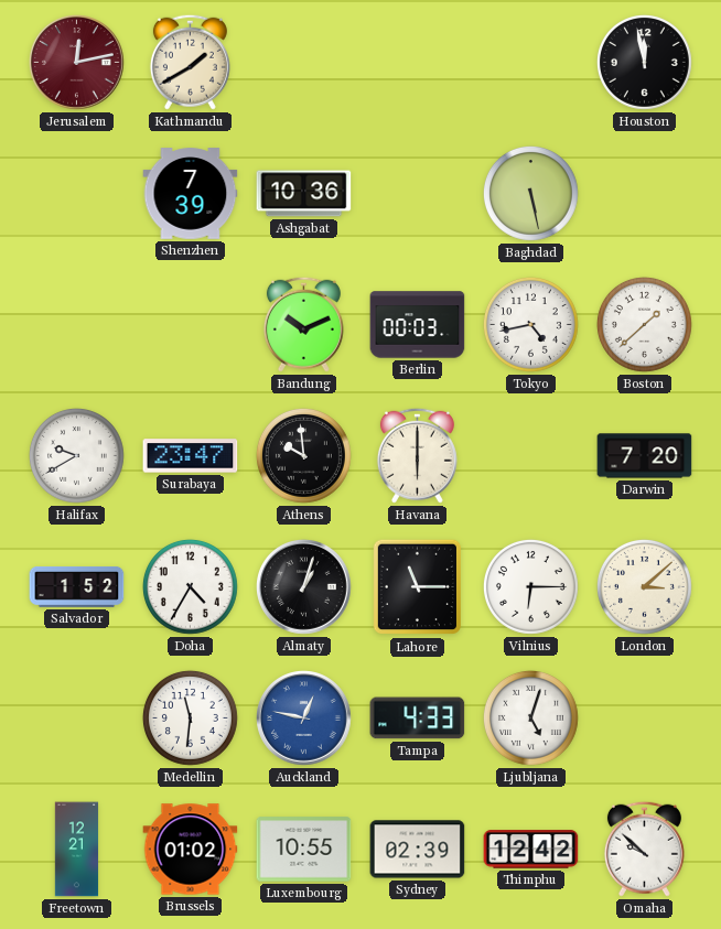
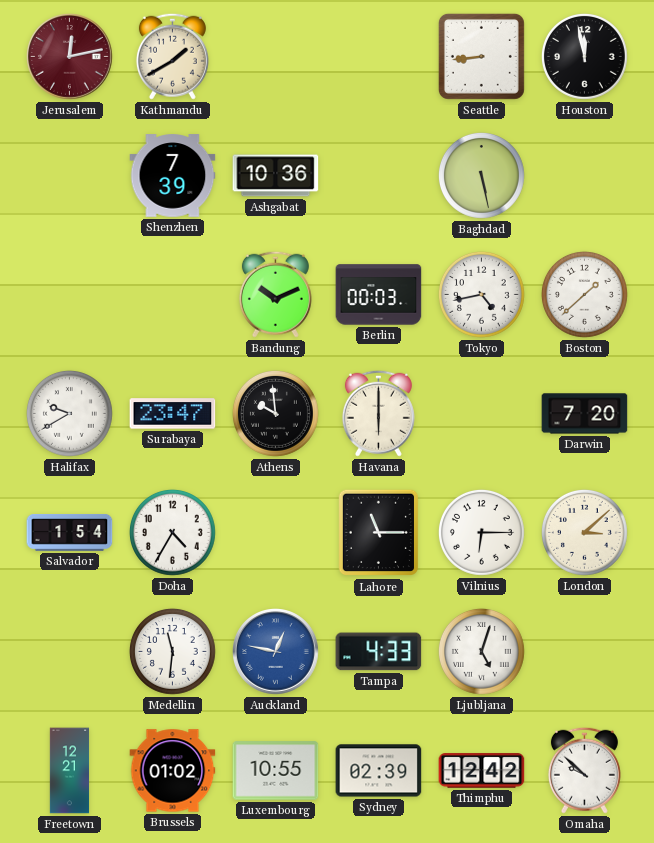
Seattle: none -> 8:44
Salvador: 1:52 -> 1:54
Almaty: 1:03 -> none
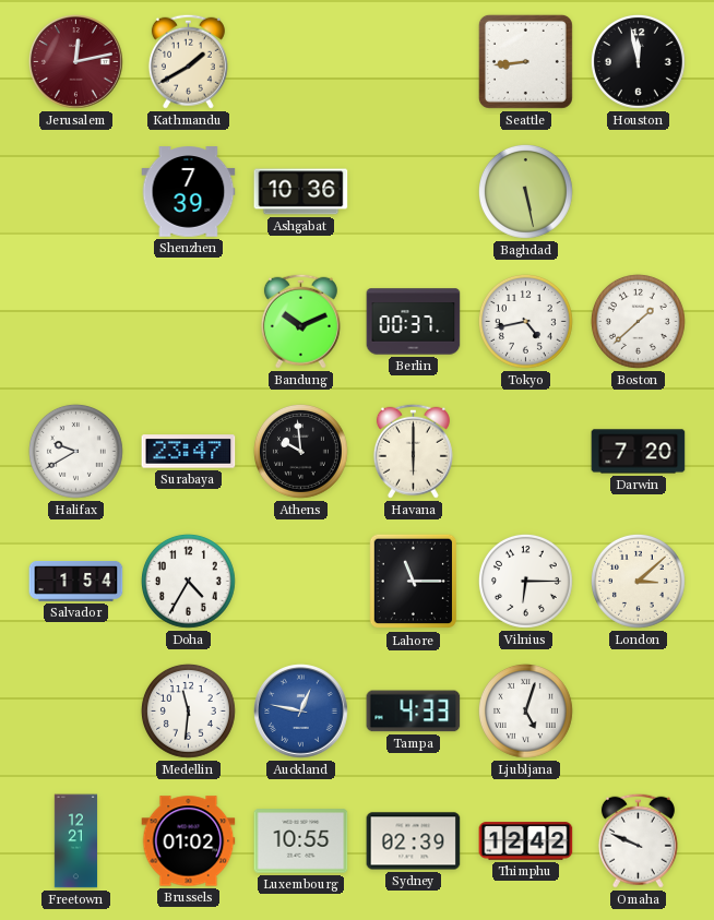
Berlin: 00:03 -> 00:37
Omaha: 9:52 -> 9:49
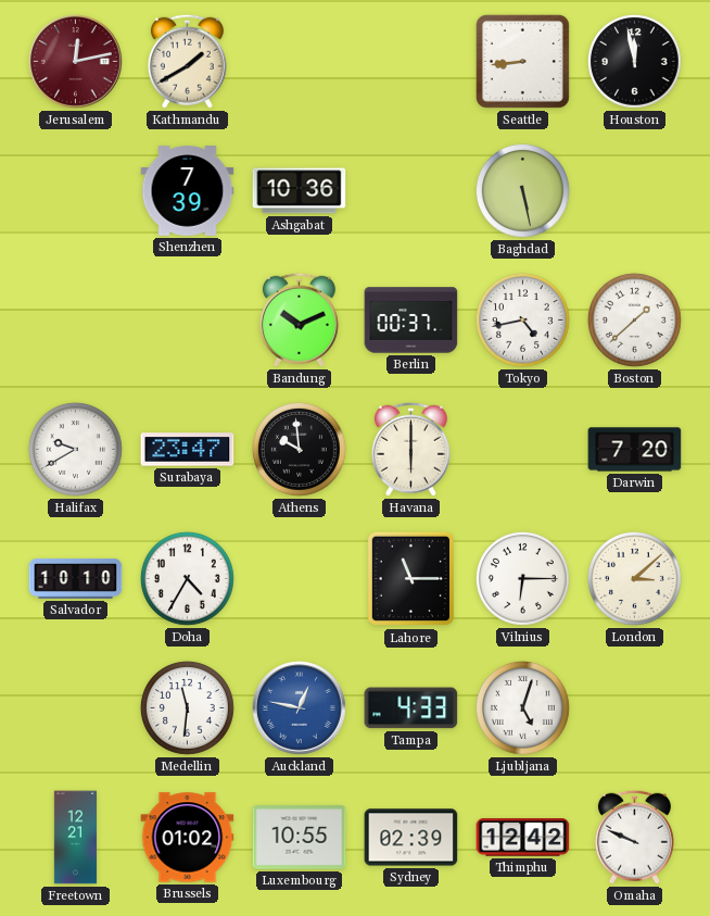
Salvador: 1:54 -> 10:10
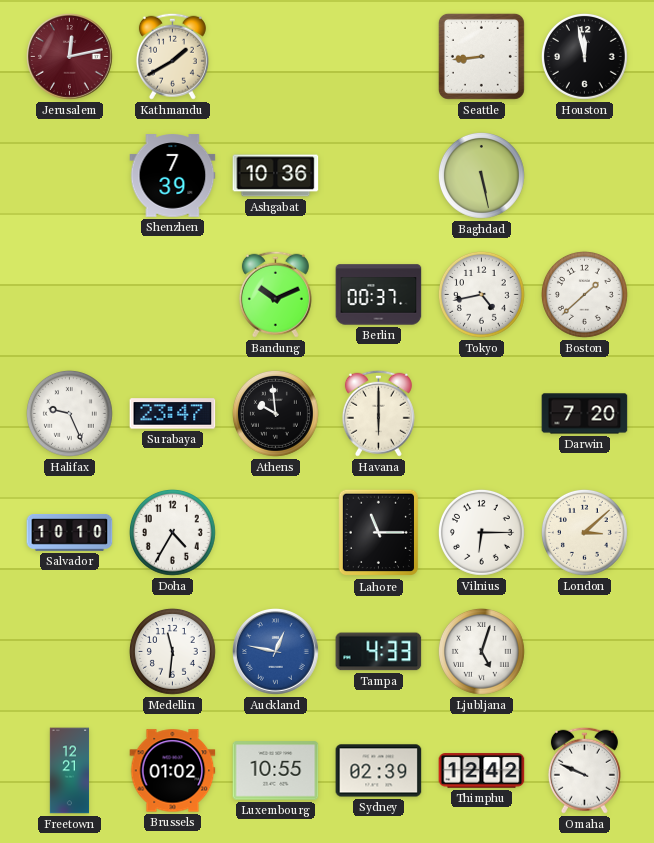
Halifax: 9:40 -> 9:26
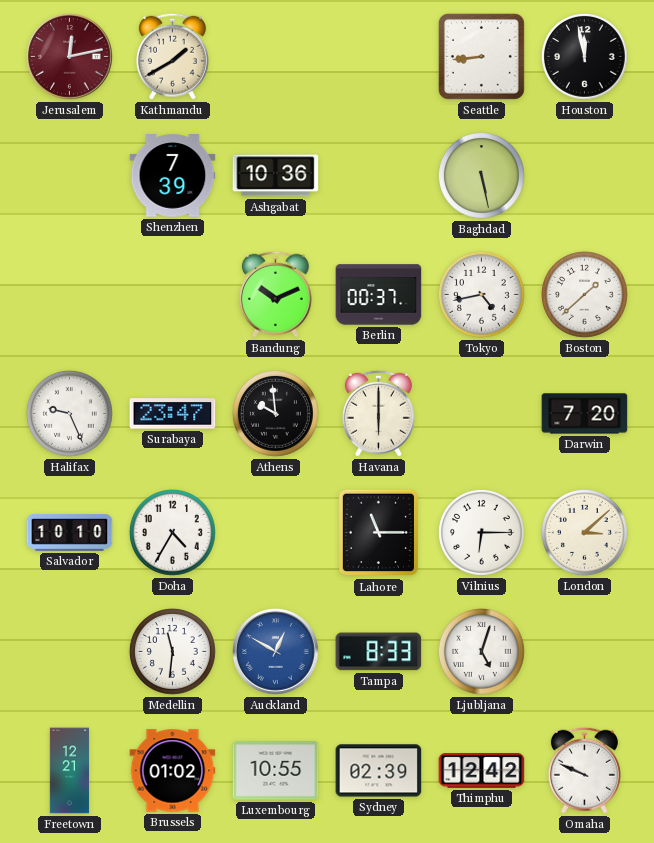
Auckland: 12:47 -> 12:50
Tampa: 4:33 -> 8:33
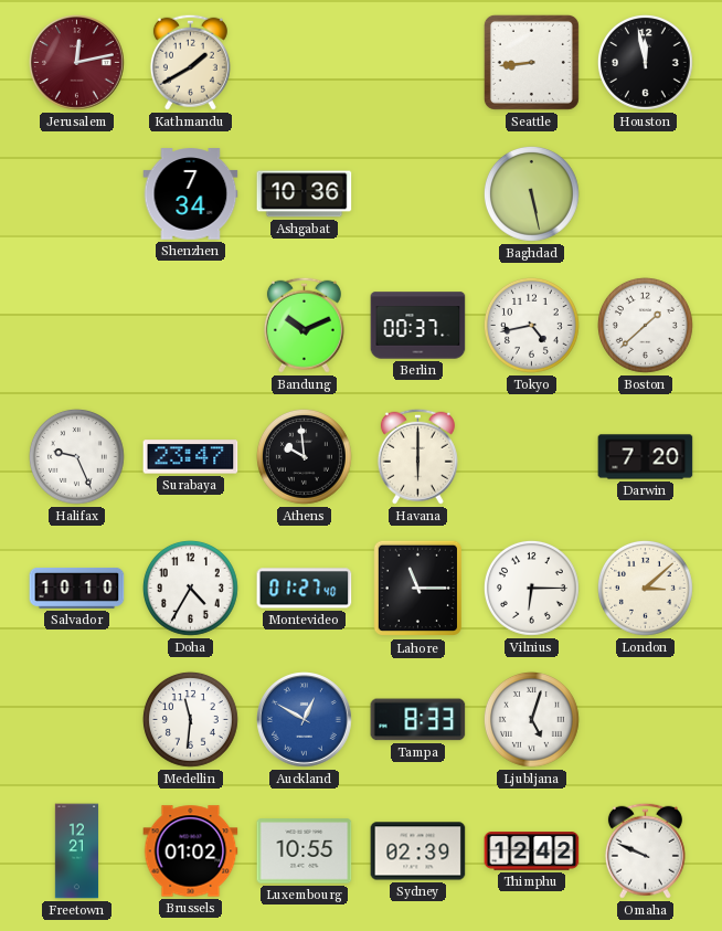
Shenzhen: 7:39 -> 7:34
Montevideo: none -> 01:27
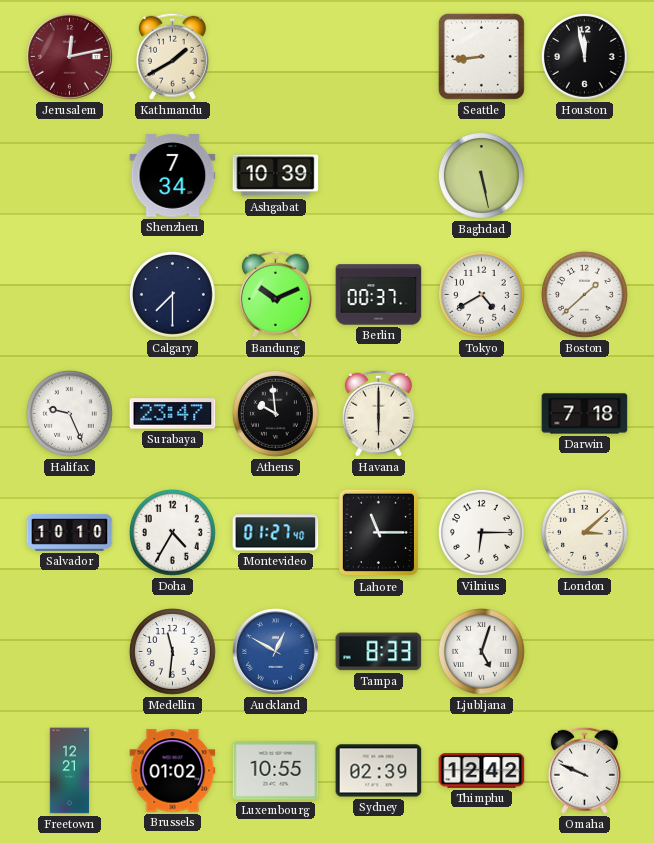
Ashgabat: 10:36 -> 10:39
Calgary: none -> 7:30
Tokyo: 4:43 -> 4:40
Darwin: 7:20 -> 7:18
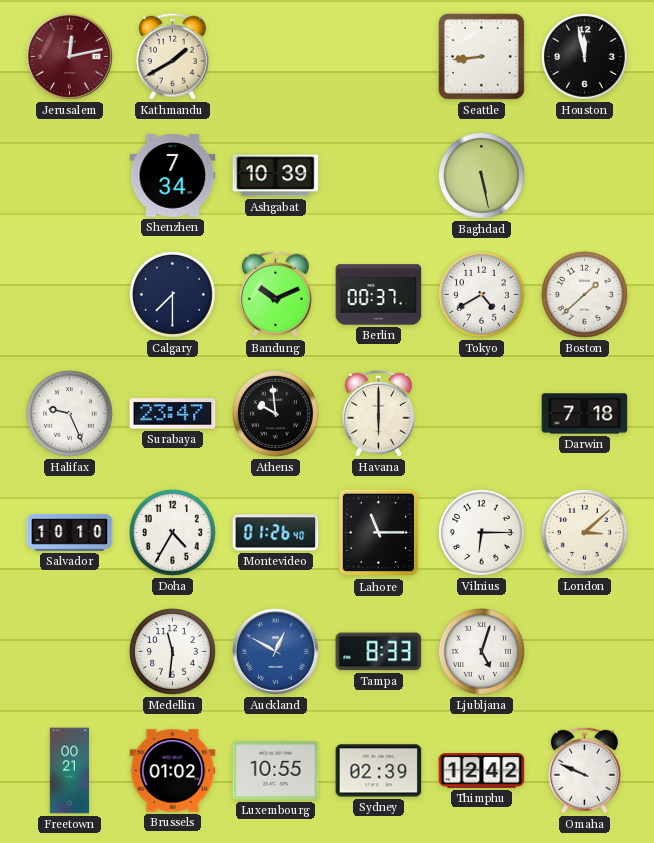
Montevideo: 01:27 -> 01:26
Freetown: 12:21 -> 00:21
